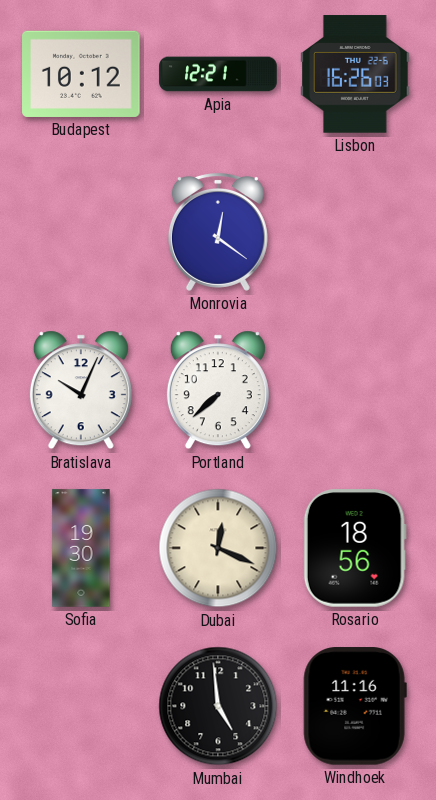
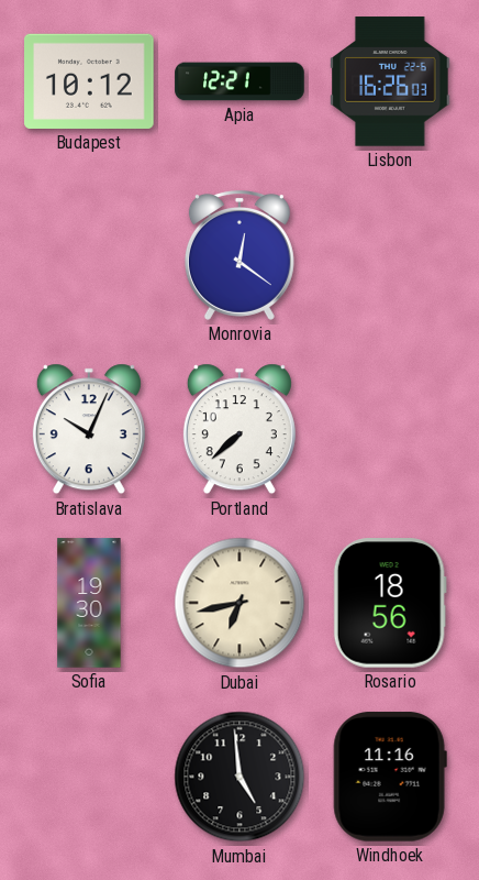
Dubai: 12:19 -> 6:43
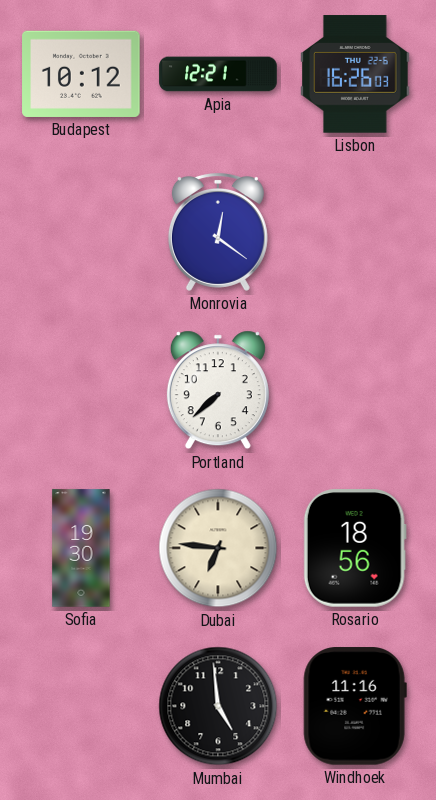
Bratislava: 10:04 -> none
Dubai: 6:43 -> 6:46
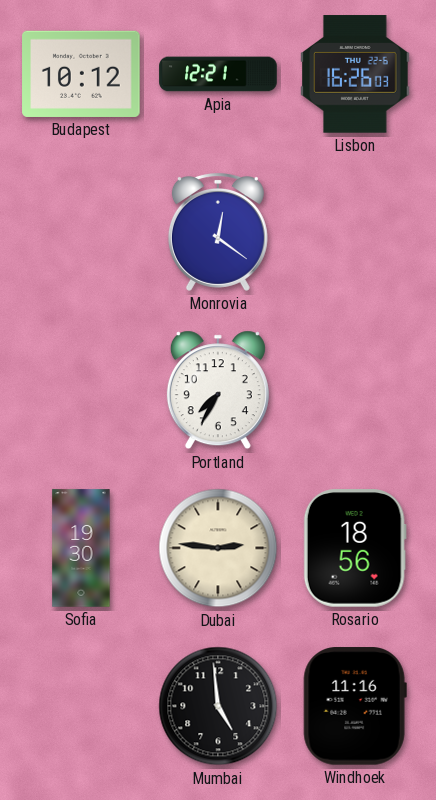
Portland: 7:38 -> 7:35
Dubai: 6:46 -> 2:46
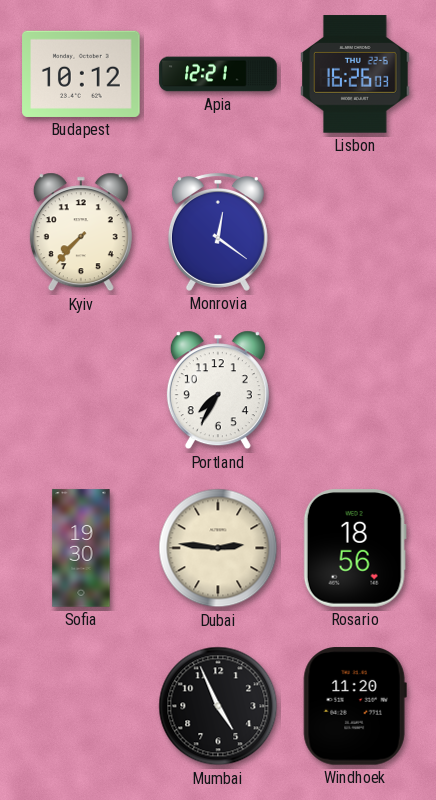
Kyiv: none -> 7:37
Mumbai: 4:59 -> 4:56
Windhoek: 11:16 -> 11:20
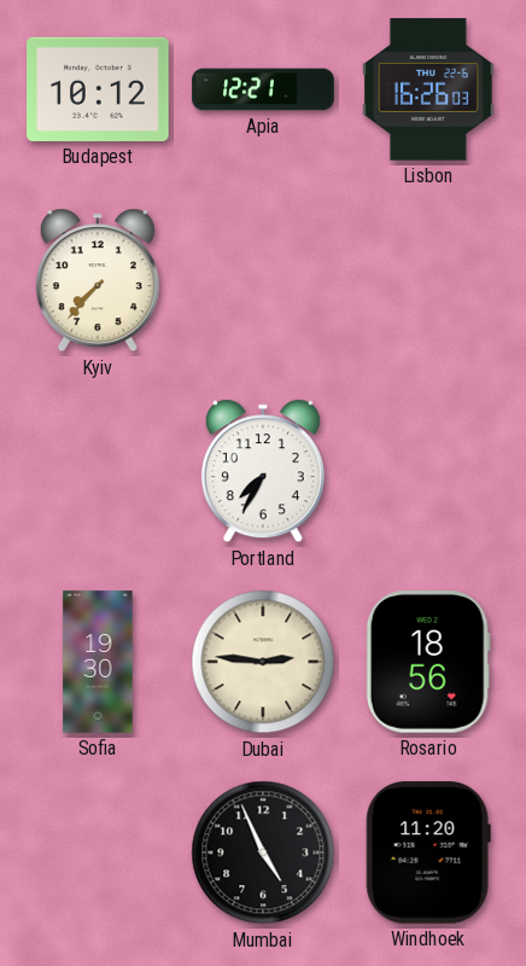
Monrovia: 12:21 -> none
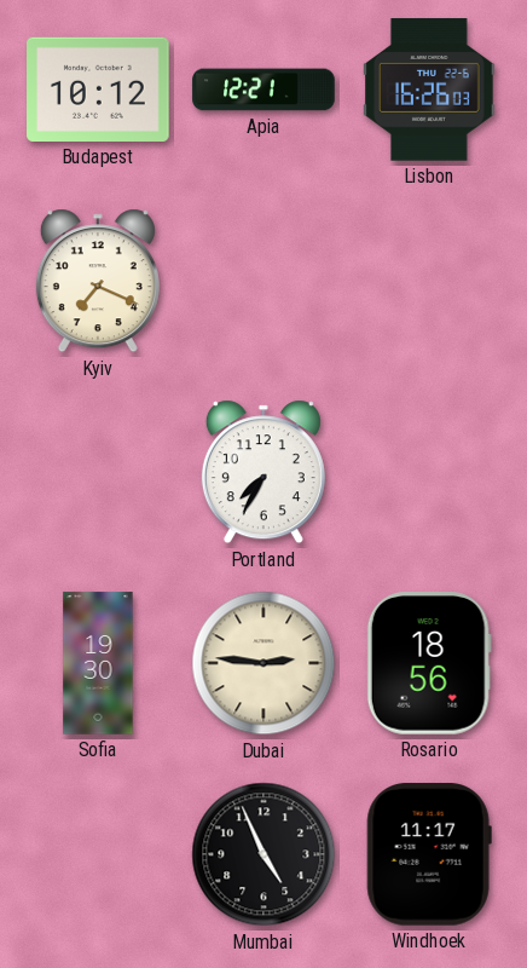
Kyiv: 7:37 -> 7:19
Windhoek: 11:20 -> 11:17
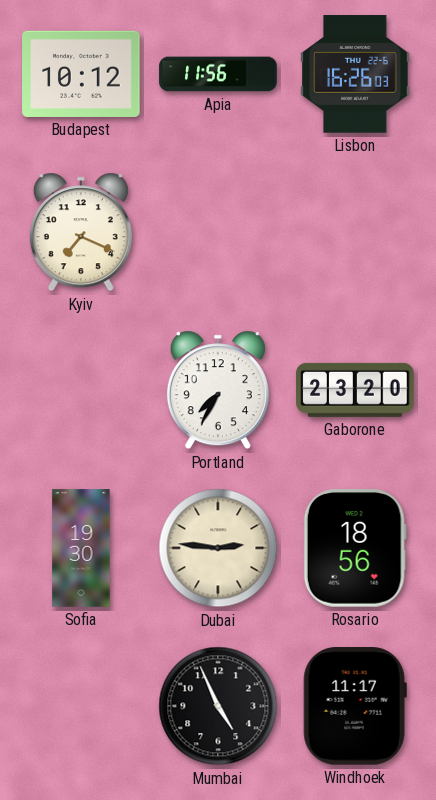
Apia: 12:21 -> 11:56
Gaborone: none -> 23:20
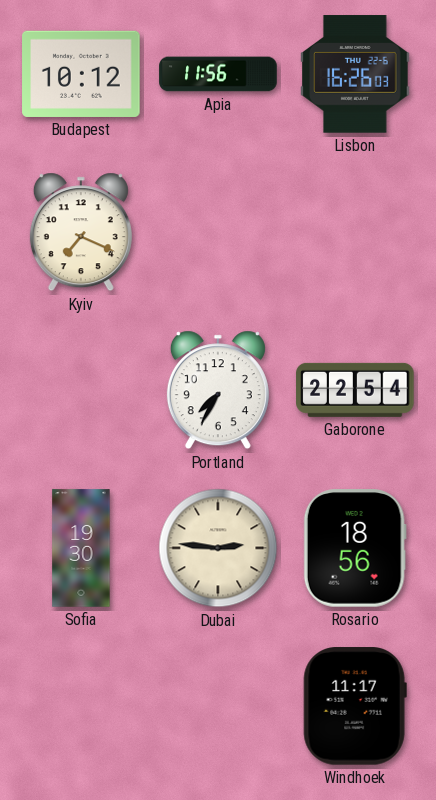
Gaborone: 23:20 -> 22:54
Mumbai: 4:56 -> none
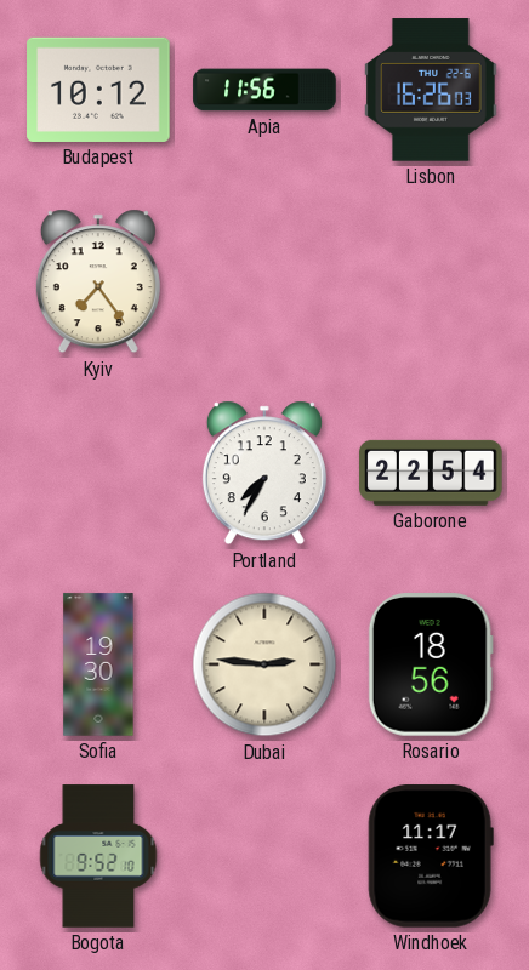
Kyiv: 7:19 -> 7:24
Bogota: none -> 9:52
